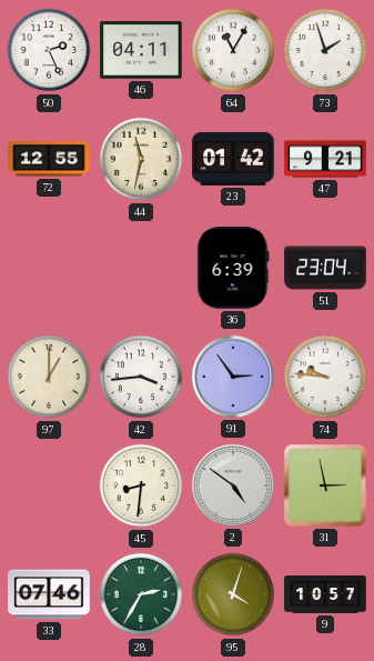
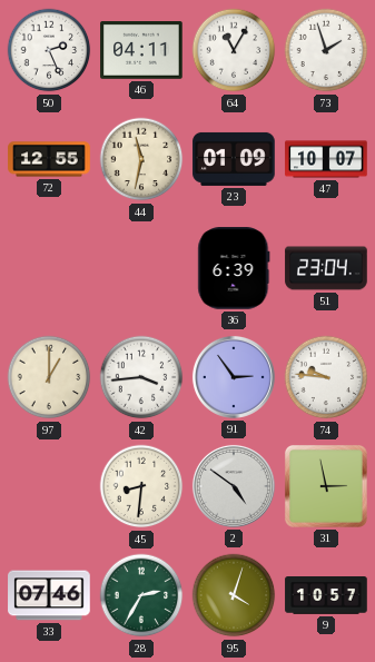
23: 01:42 -> 01:09
47: 9:21 -> 10:07
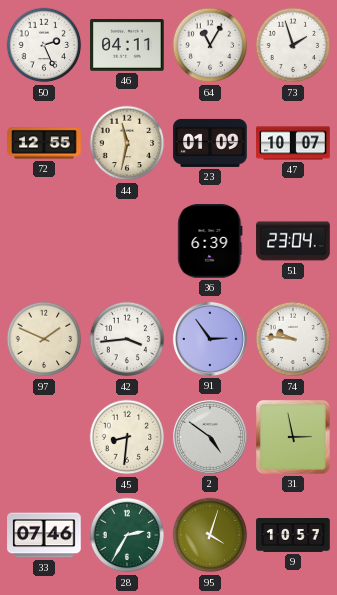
97: 1:00 -> 1:49
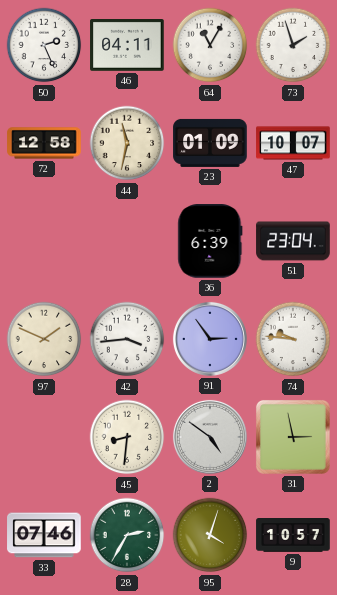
72: 12:55 -> 12:58
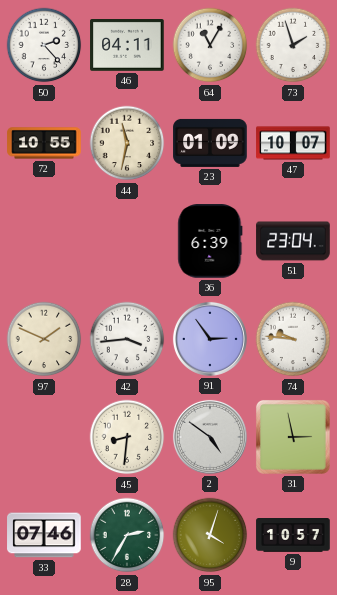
50: 2:26 -> 2:23
72: 12:58 -> 10:55
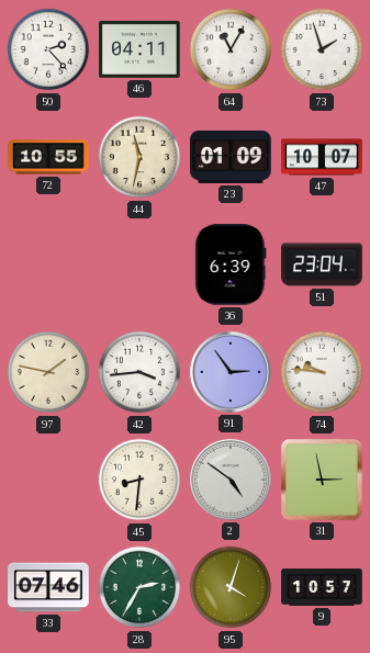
97: 1:49 -> 1:47
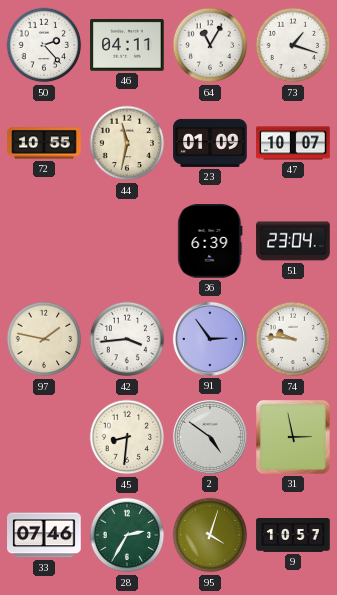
73: 1:57 -> 1:18
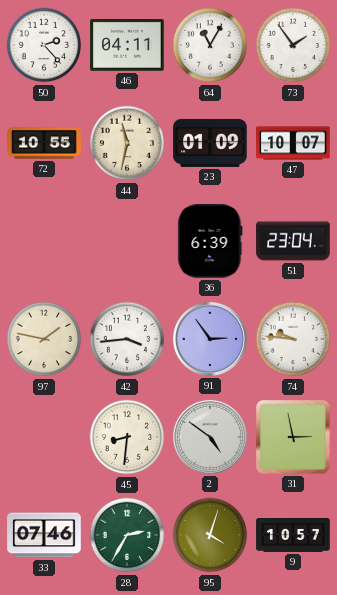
73: 1:18 -> 1:54
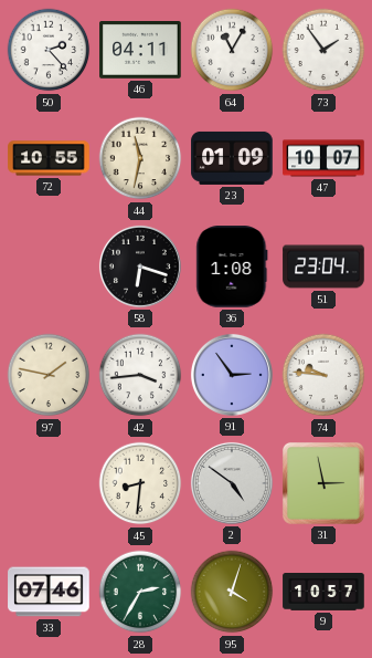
58: none -> 6:18
36: 6:39 -> 1:08
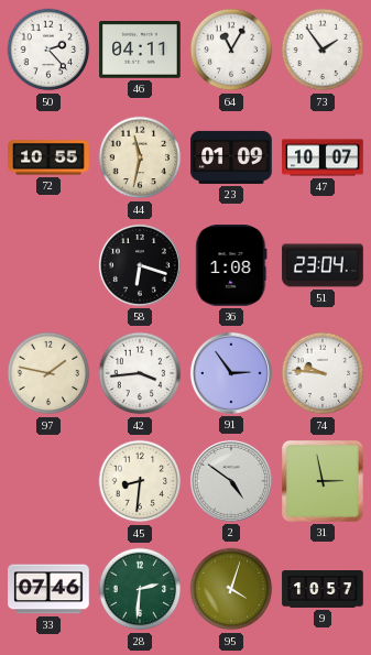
28: 2:35 -> 2:31
